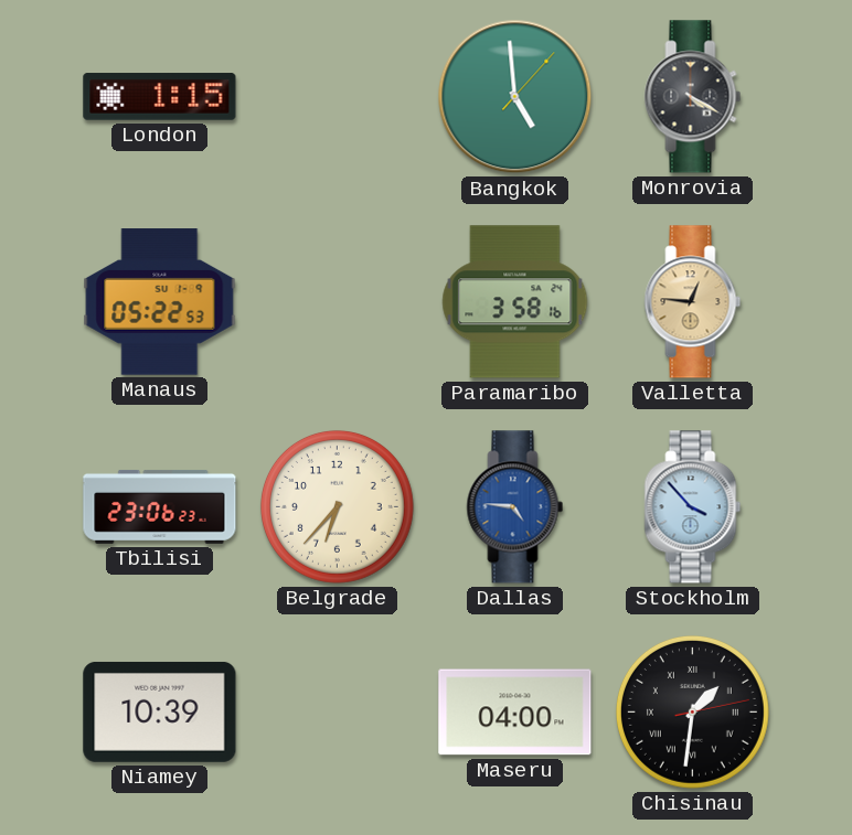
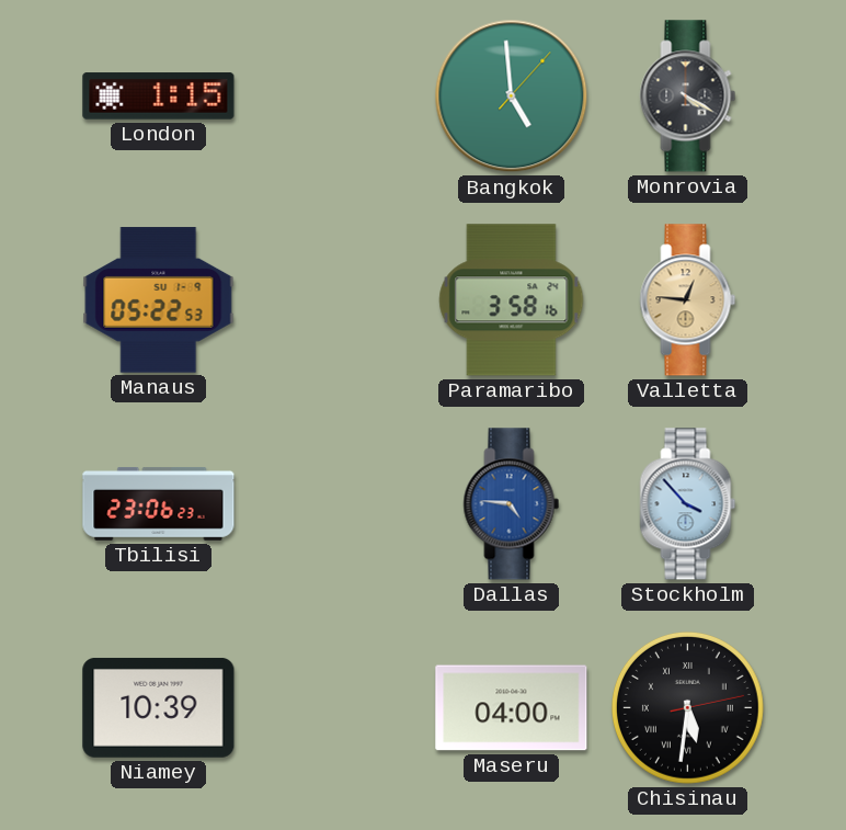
Belgrade: 6:37 -> none
Chisinau: 1:31 -> 5:31
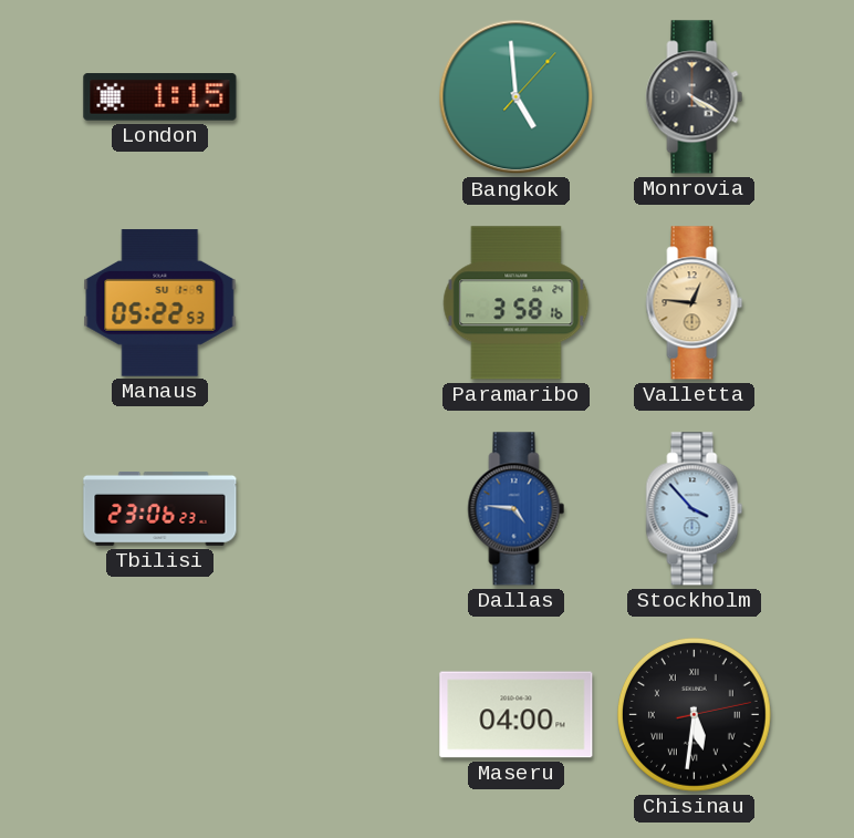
Niamey: 10:39 -> none
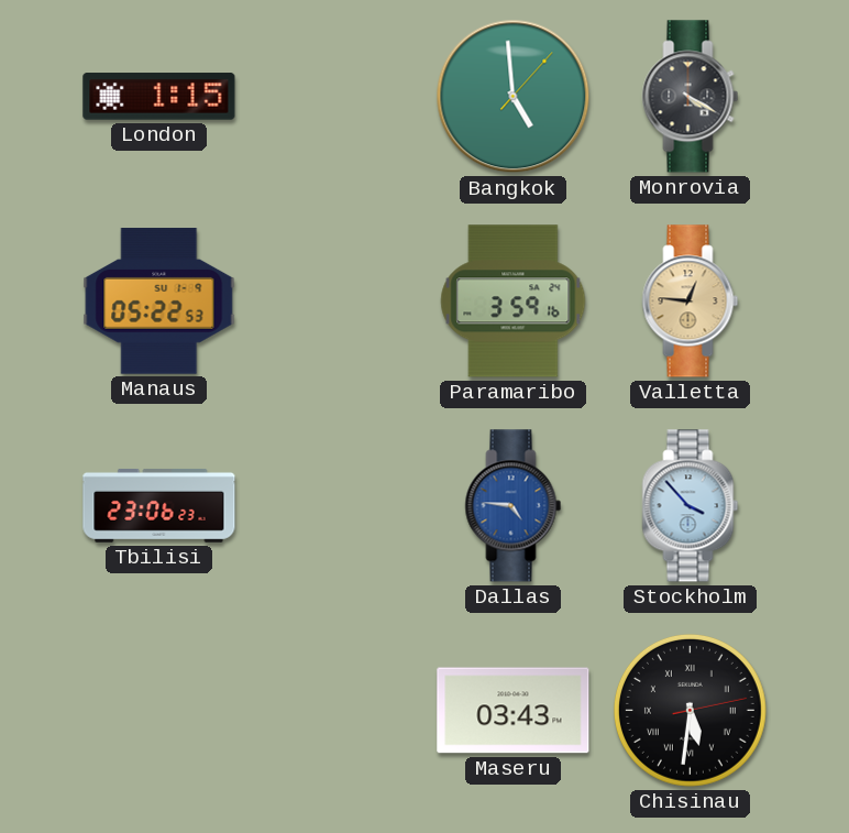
Paramaribo: 3:58 -> 3:59
Maseru: 04:00 -> 03:43
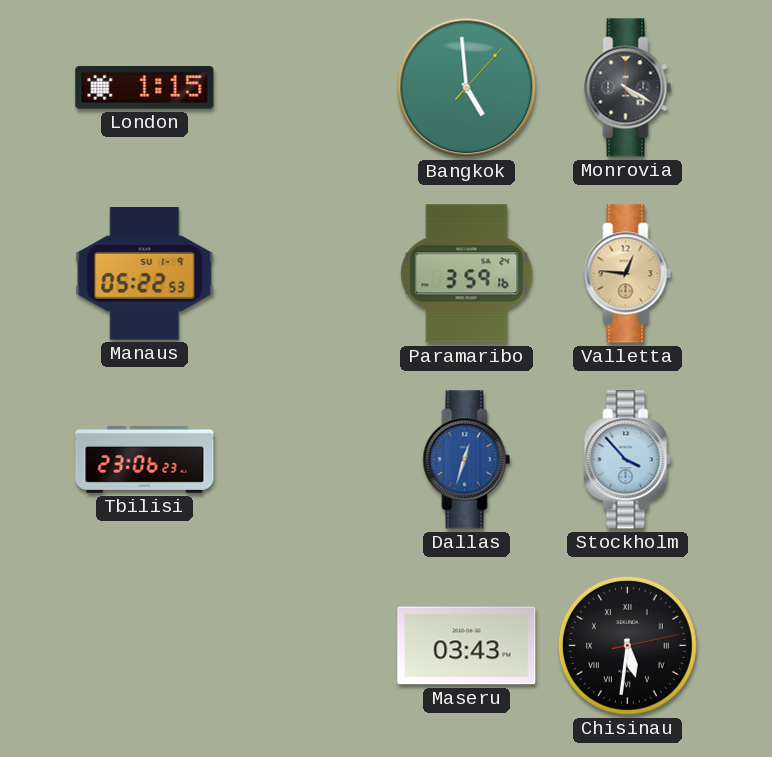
Dallas: 4:46 -> 12:33
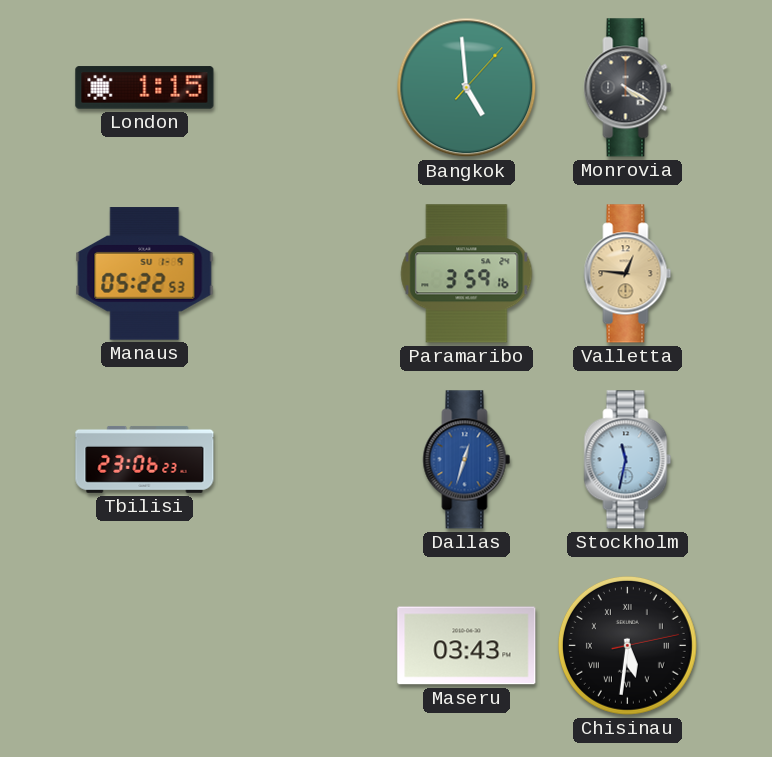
Stockholm: 3:53 -> 11:32
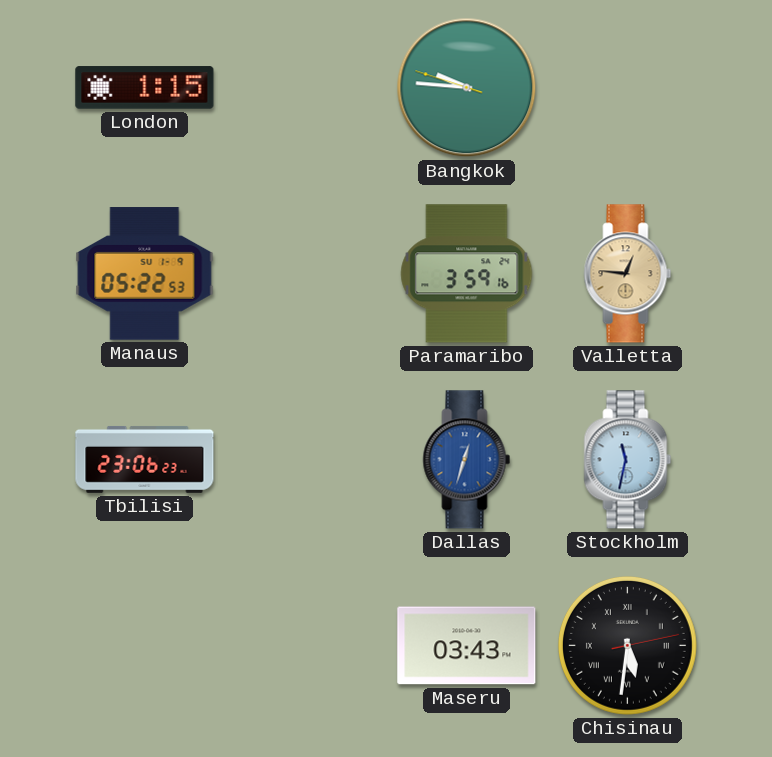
Bangkok: 4:59 -> 9:45
Monrovia: 4:20 -> none
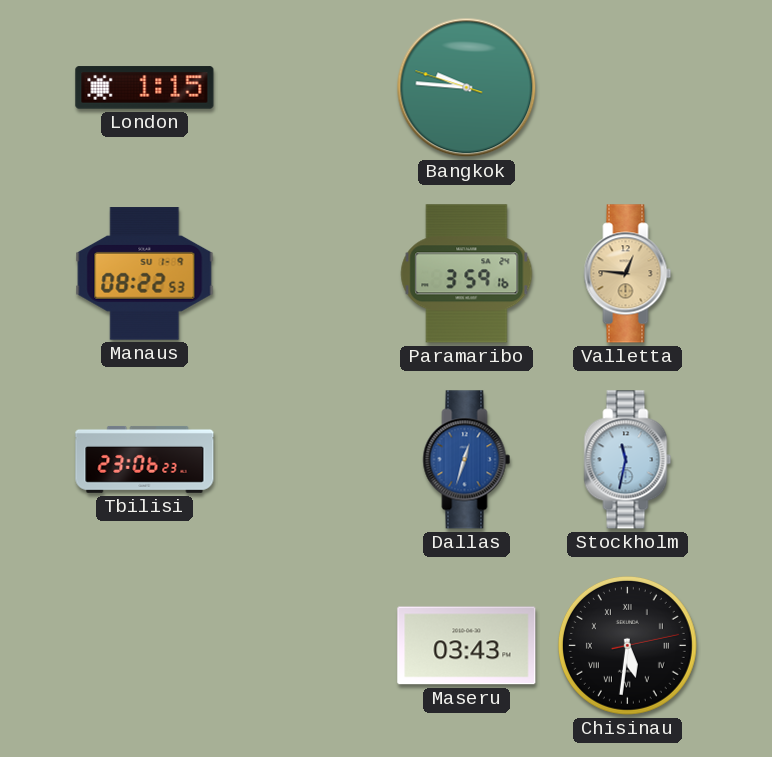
Manaus: 05:22 -> 08:22
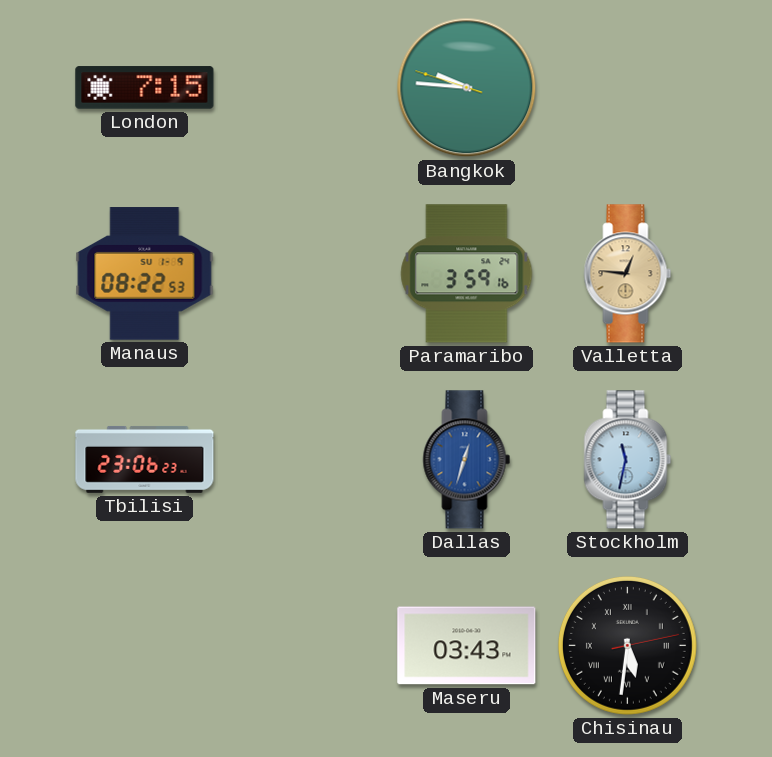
London: 1:15 -> 7:15
